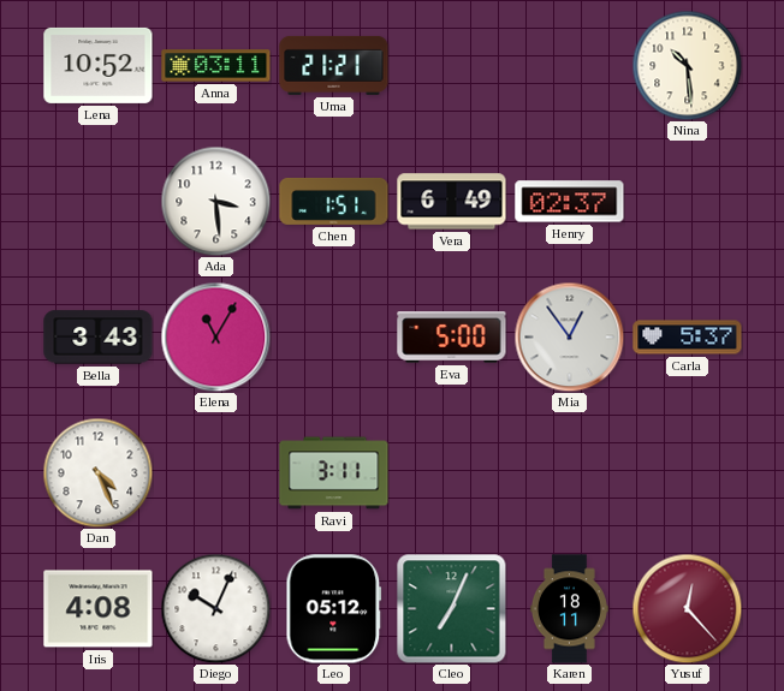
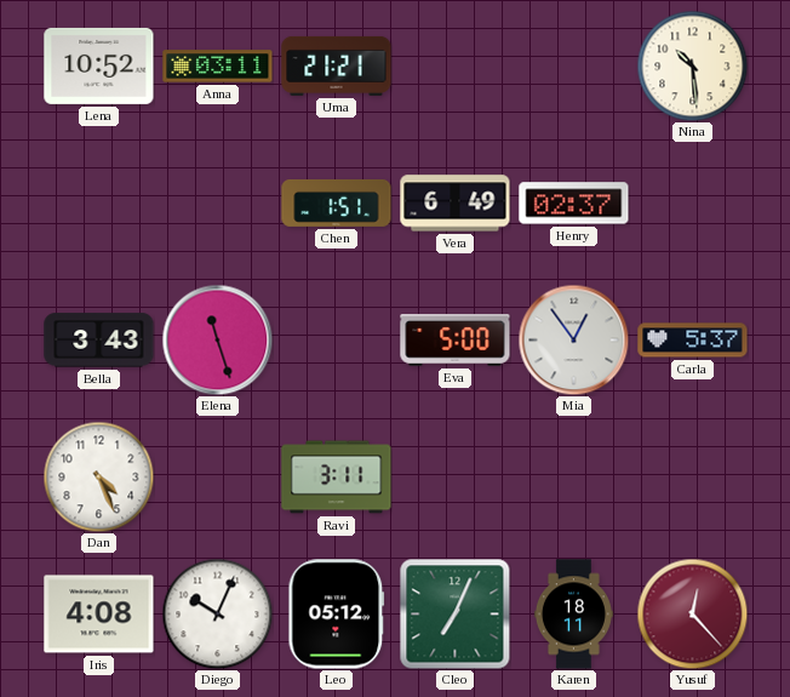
Ada: 3:29 -> none
Elena: 11:05 -> 11:27
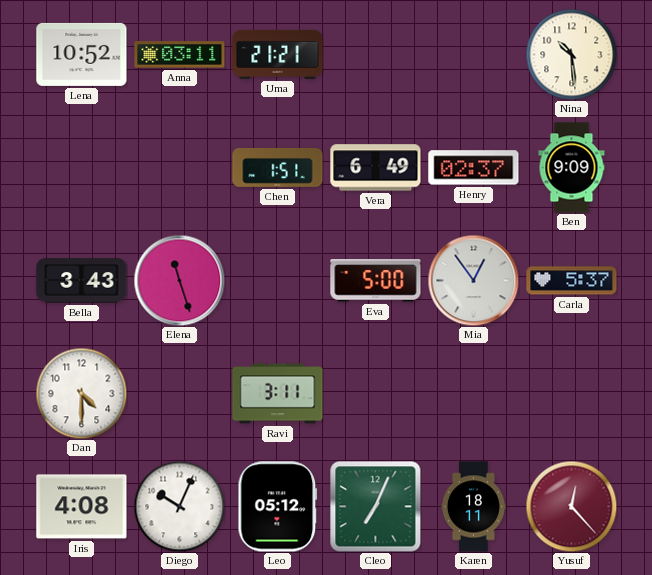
Ben: none -> 9:09
Dan: 4:26 -> 4:30
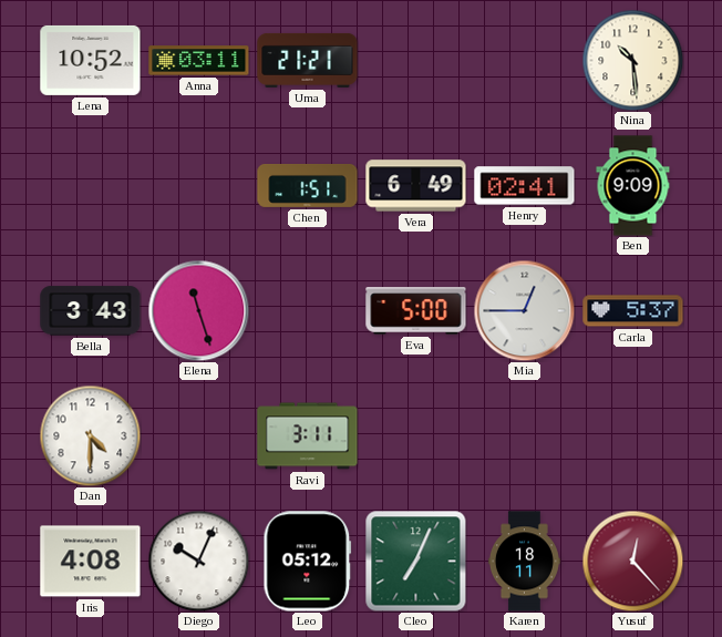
Henry: 02:37 -> 02:41
Mia: 12:54 -> 12:45
